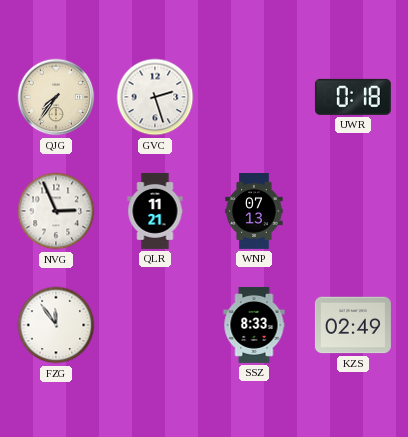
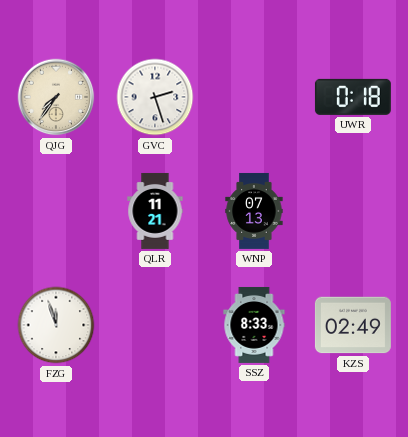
NVG: 2:56 -> none
FZG: 11:54 -> 11:57
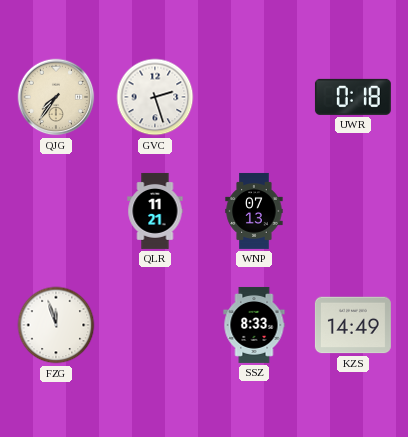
KZS: 02:49 -> 14:49
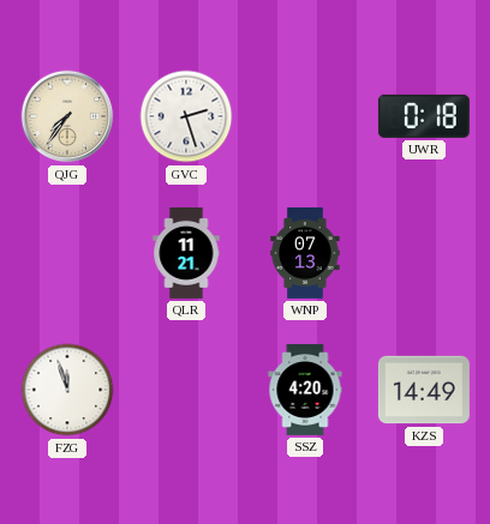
SSZ: 8:33 -> 4:20
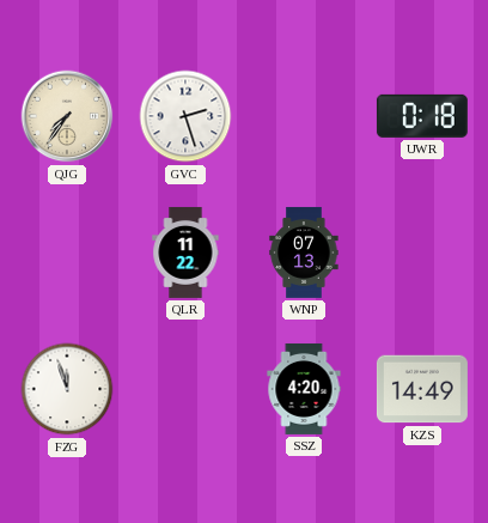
QLR: 11:21 -> 11:22
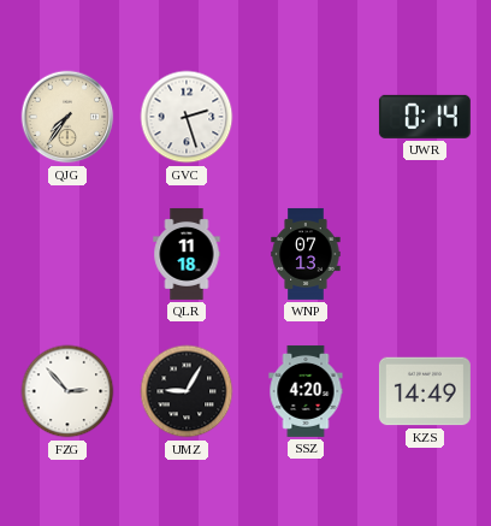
UWR: 0:18 -> 0:14
QLR: 11:22 -> 11:18
FZG: 11:57 -> 2:53
UMZ: none -> 9:05
